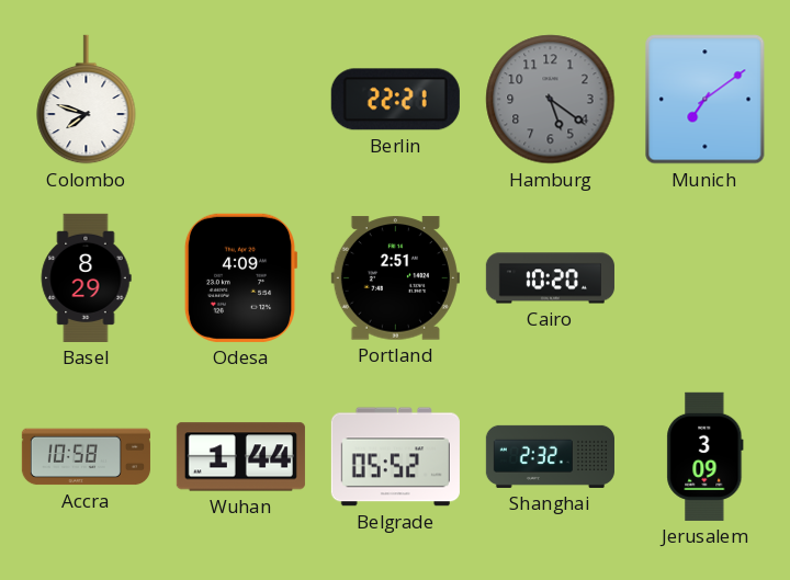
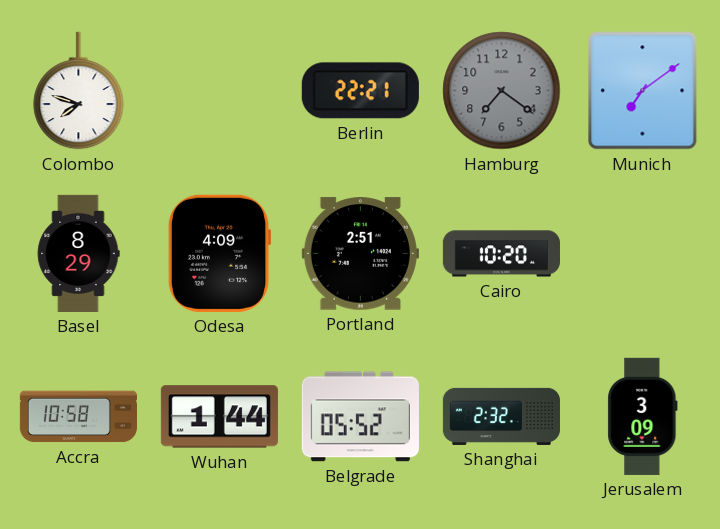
Hamburg: 5:21 -> 7:21
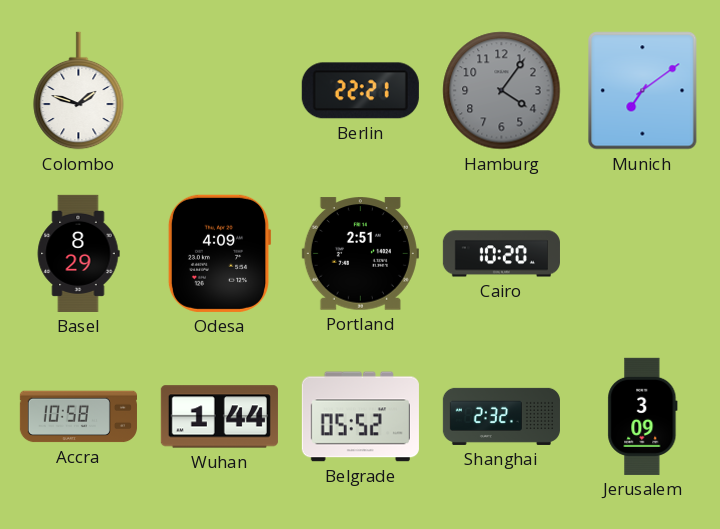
Colombo: 7:48 -> 1:48
Hamburg: 7:21 -> 4:06
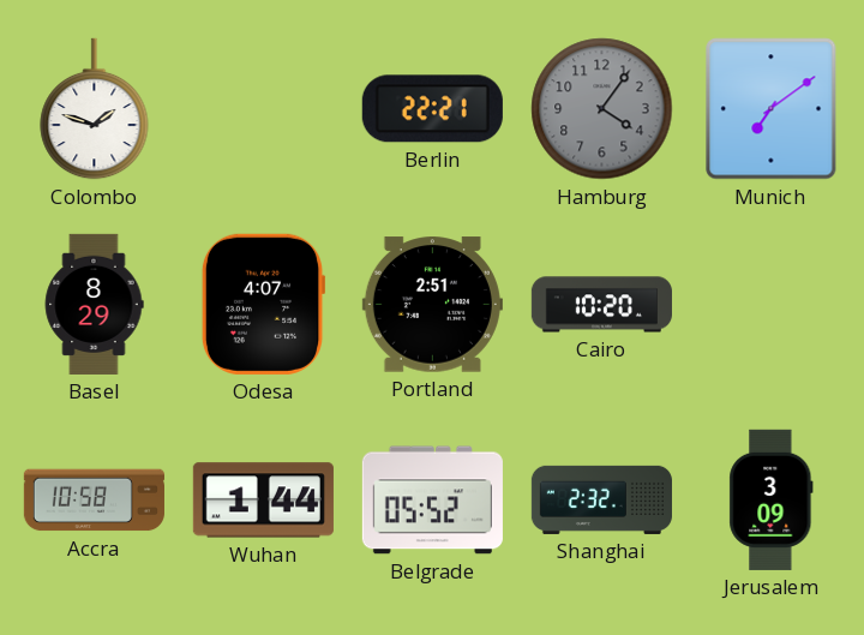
Odesa: 4:09 -> 4:07
